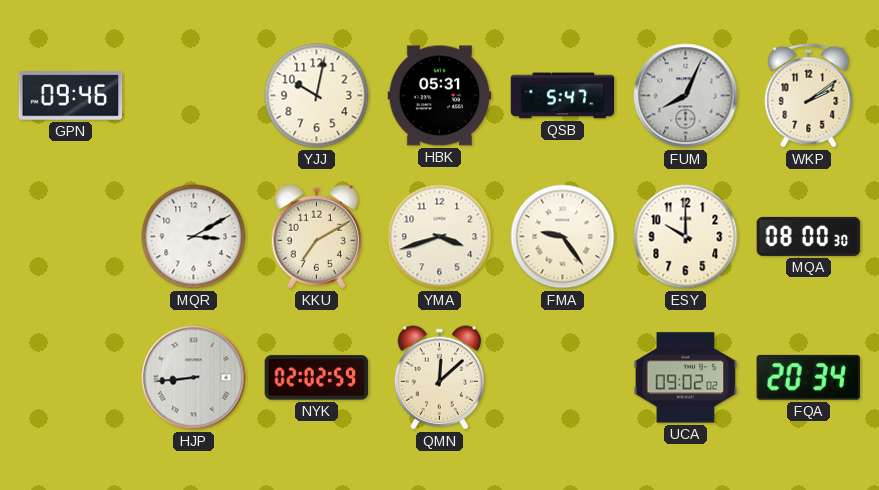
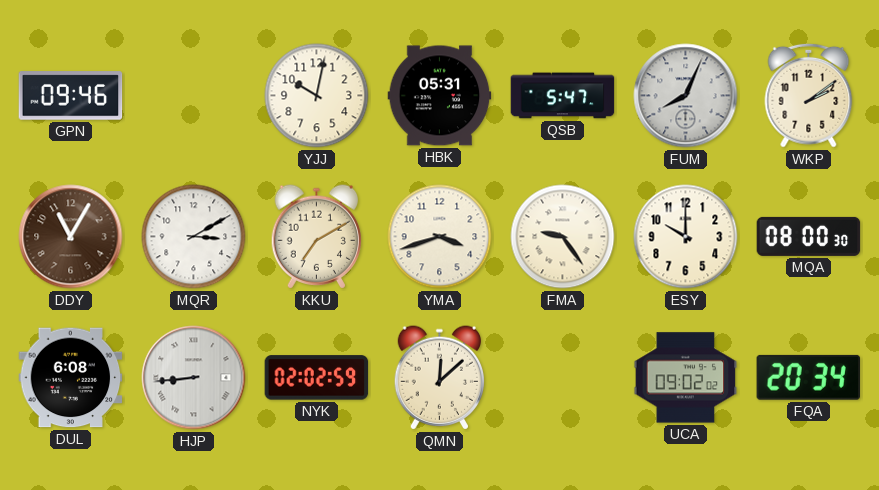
DDY: none -> 11:05
DUL: none -> 6:08
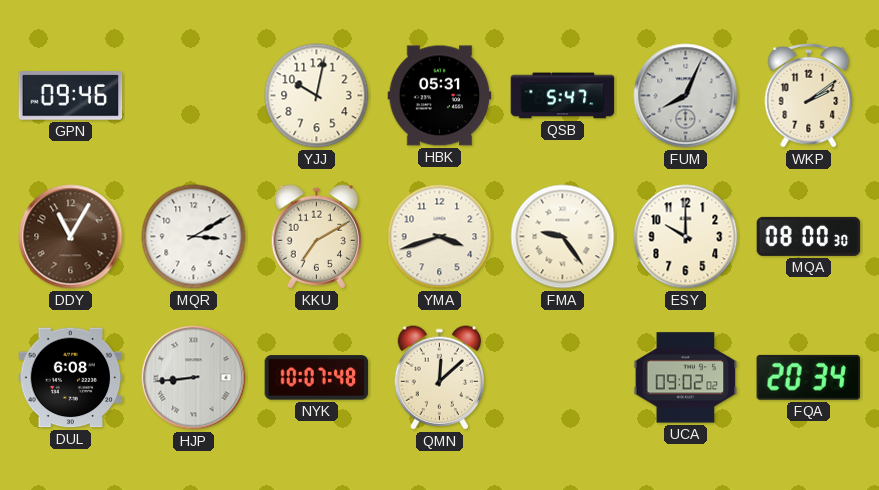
NYK: 02:02 -> 10:07
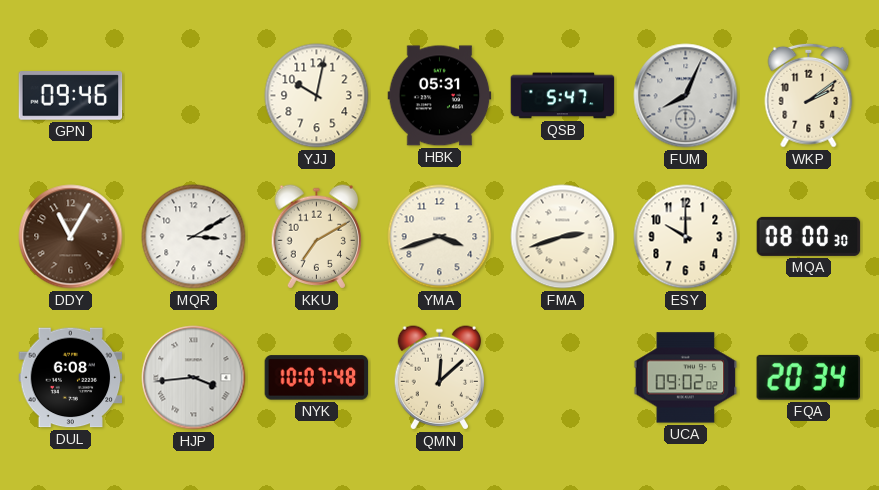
FMA: 9:24 -> 2:42
HJP: 8:44 -> 3:44
